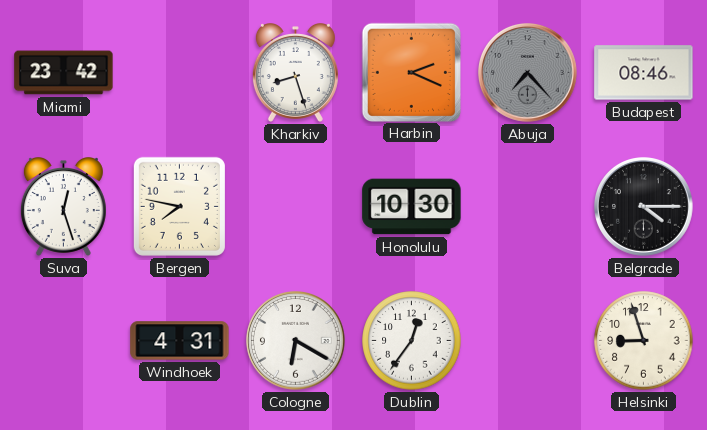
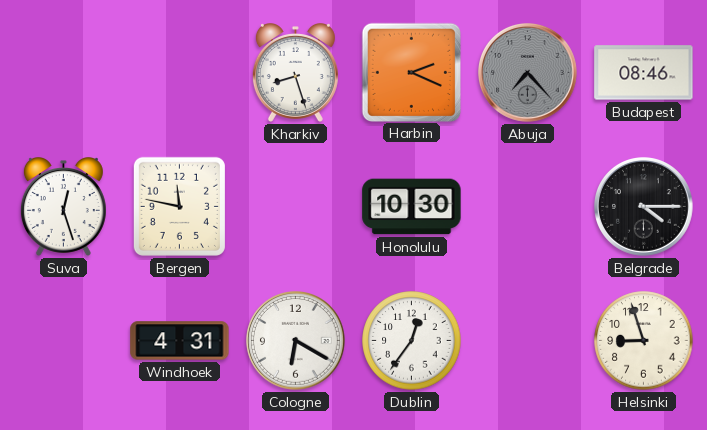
Miami: 23:42 -> none
Bergen: 7:47 -> 11:47
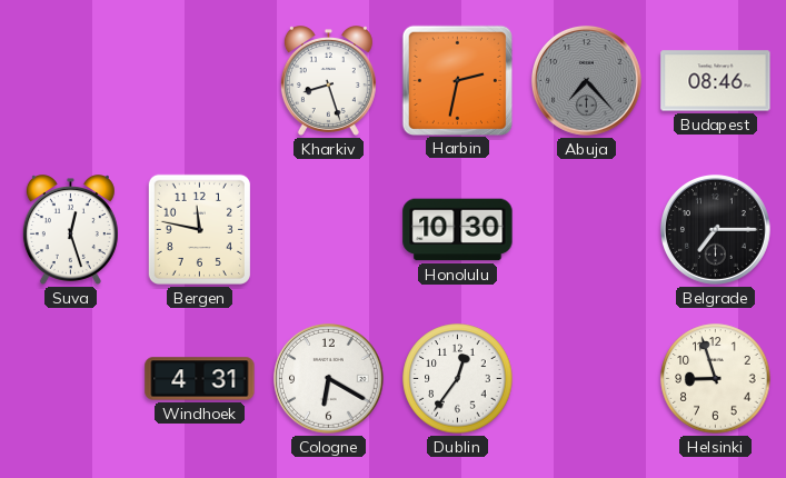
Harbin: 2:19 -> 2:32
Belgrade: 4:15 -> 7:15
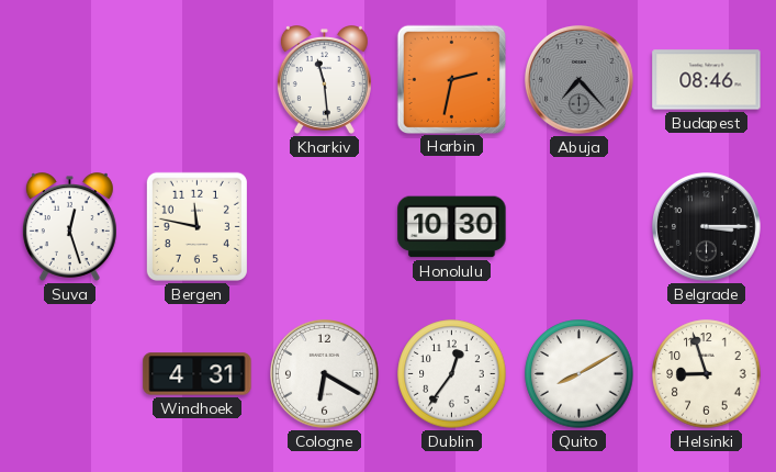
Kharkiv: 8:27 -> 11:29
Belgrade: 7:15 -> 3:15
Quito: none -> 8:10
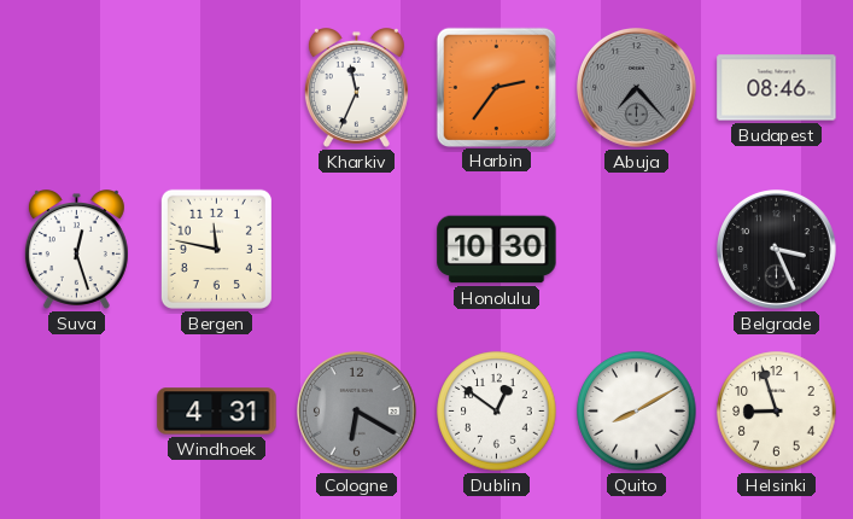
Kharkiv: 11:29 -> 11:34
Harbin: 2:32 -> 2:36
Belgrade: 3:15 -> 3:26
Cologne dial: white -> grey
Dublin: 12:36 -> 12:51
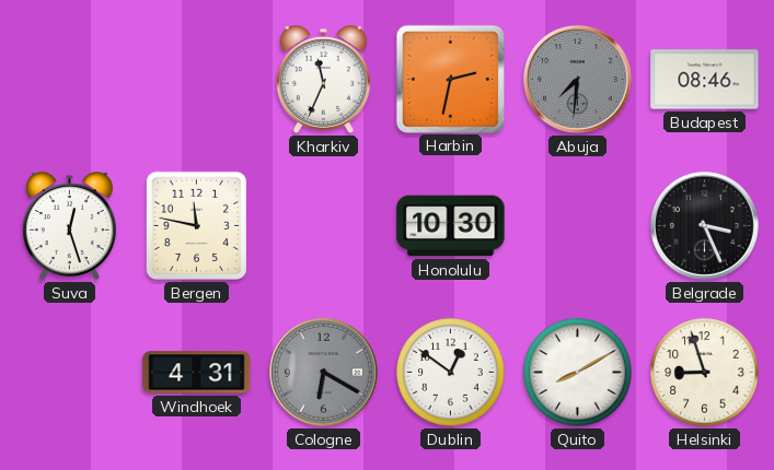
Harbin: 2:36 -> 2:32
Abuja: 7:23 -> 7:31
